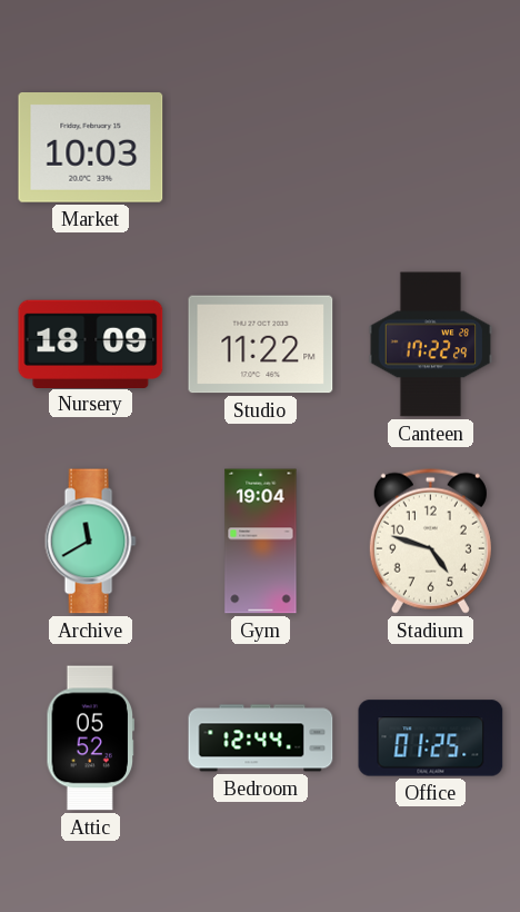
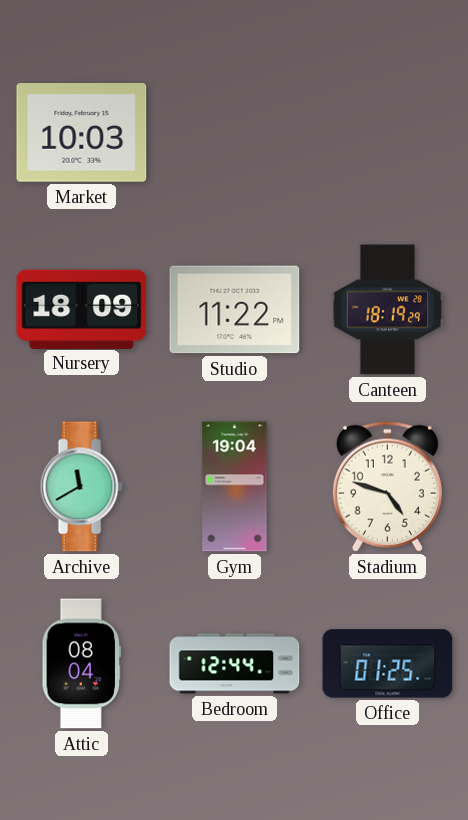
Canteen: 17:22 -> 18:19
Attic: 05:52 -> 08:04
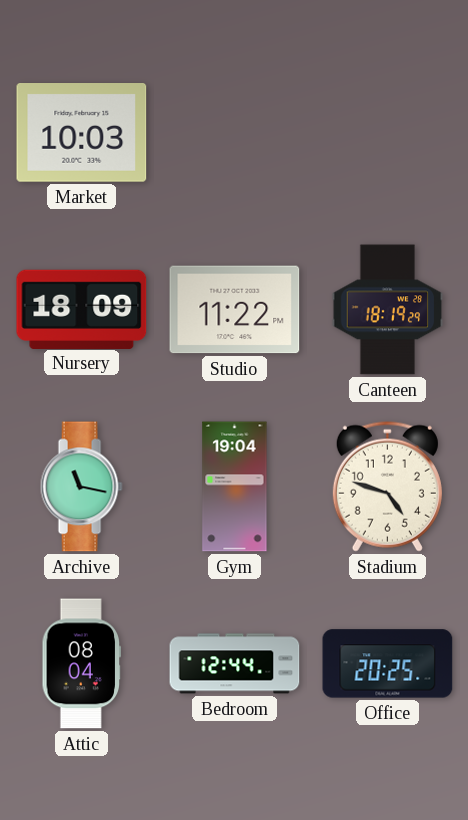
Archive: 11:40 -> 11:17
Office: 01:25 -> 20:25
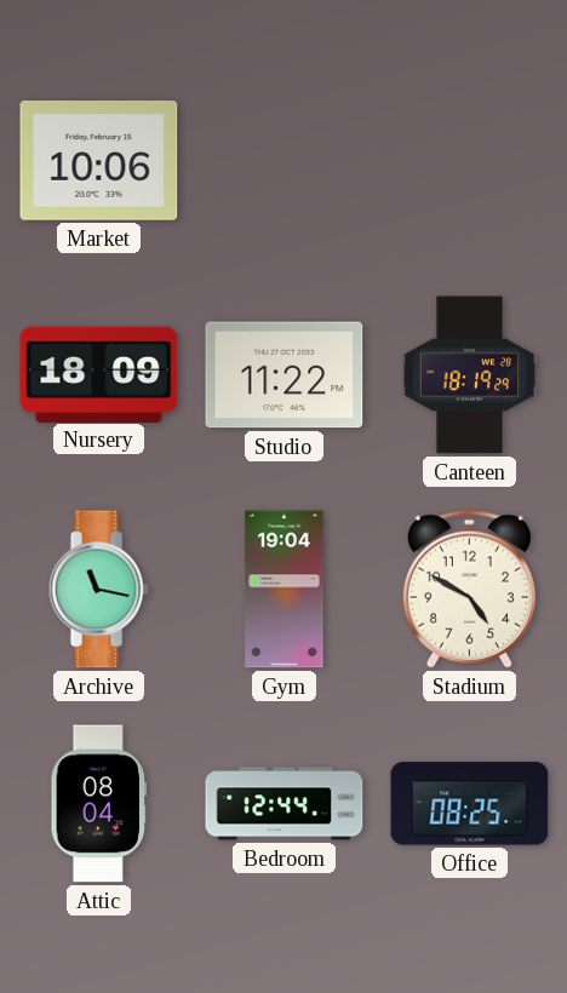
Market: 10:03 -> 10:06
Stadium: 4:48 -> 4:50
Office: 20:25 -> 08:25
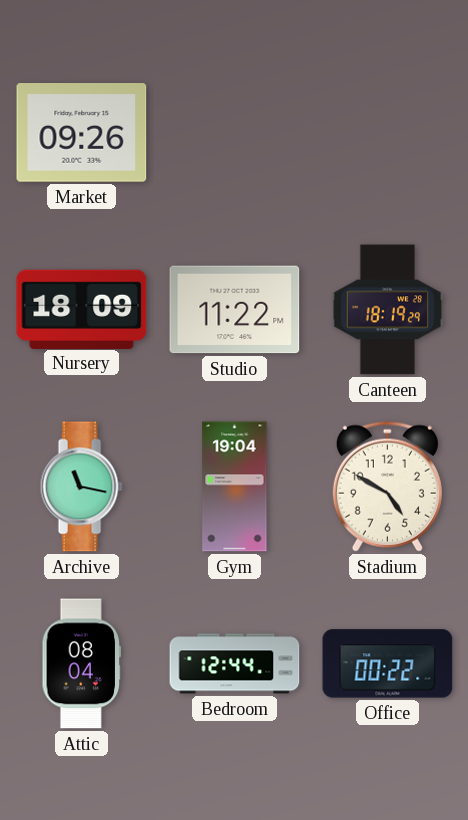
Market: 10:06 -> 09:26
Office: 08:25 -> 00:22
